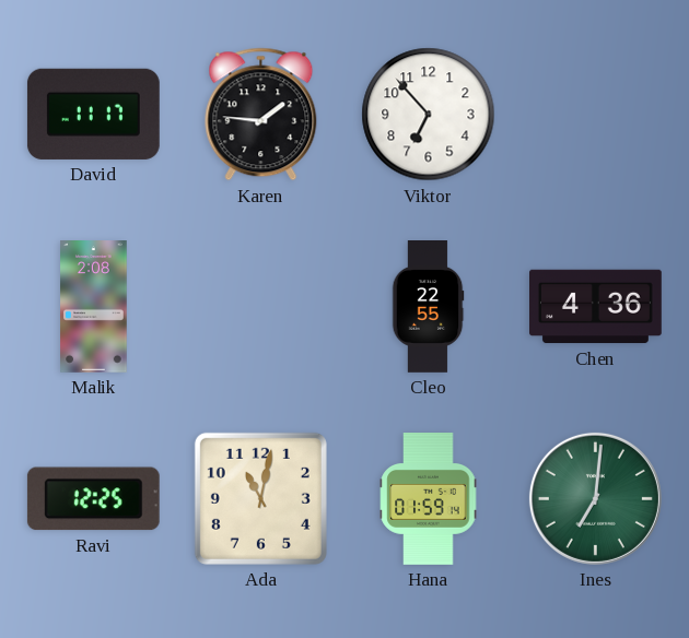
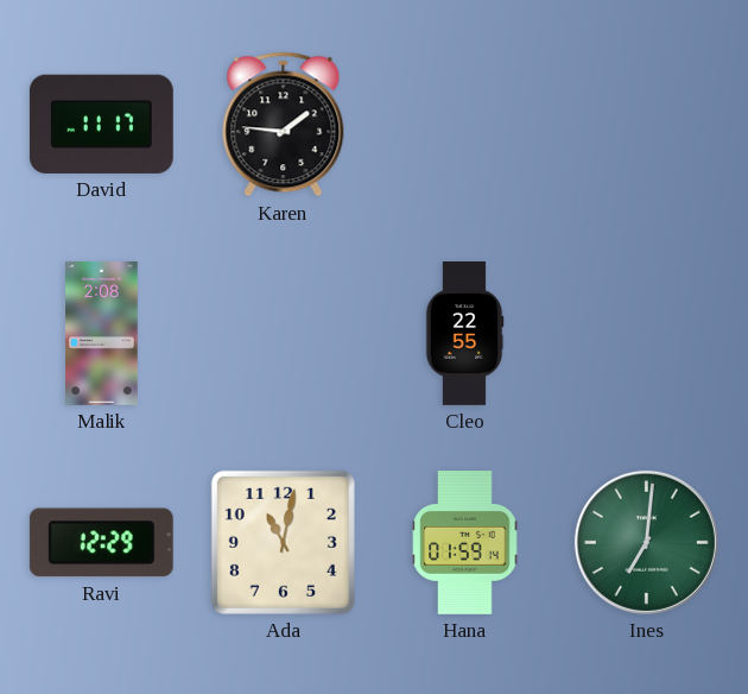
Viktor: 6:53 -> none
Chen: 4:36 -> none
Ravi: 12:25 -> 12:29
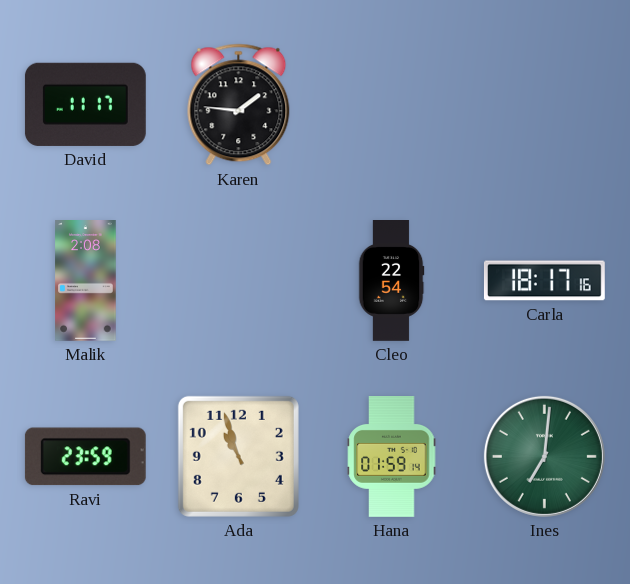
Cleo: 22:55 -> 22:54
Carla: none -> 18:17
Ravi: 12:29 -> 23:59
Ada: 11:02 -> 10:57
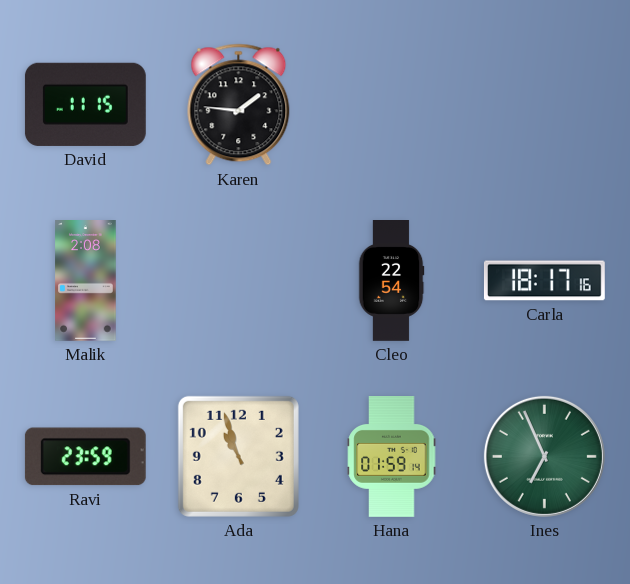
David: 11:17 -> 11:15
Ines: 7:01 -> 6:56
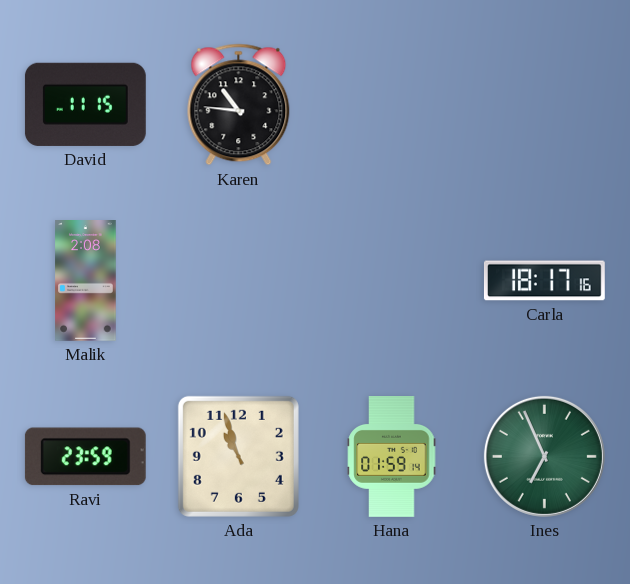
Karen: 1:46 -> 10:46
Cleo: 22:54 -> none
